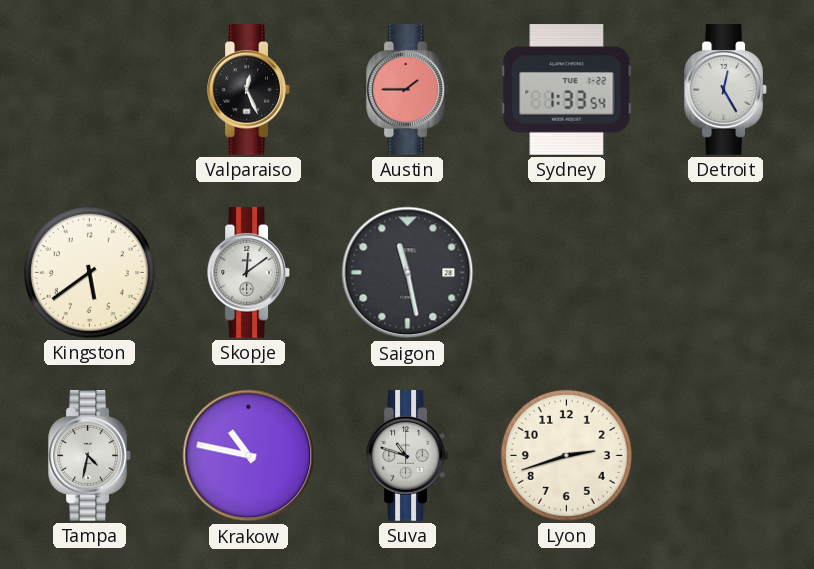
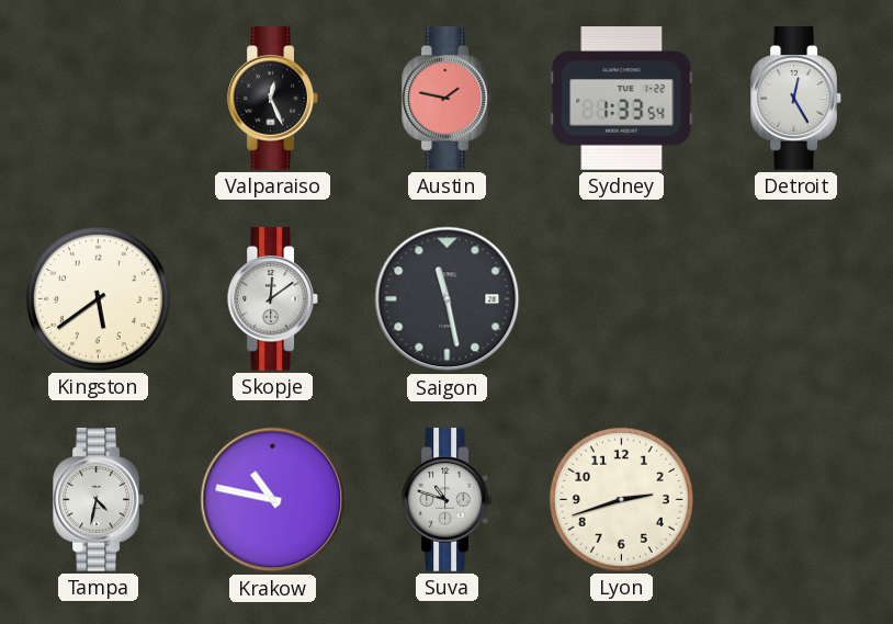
Austin: 1:45 -> 1:47
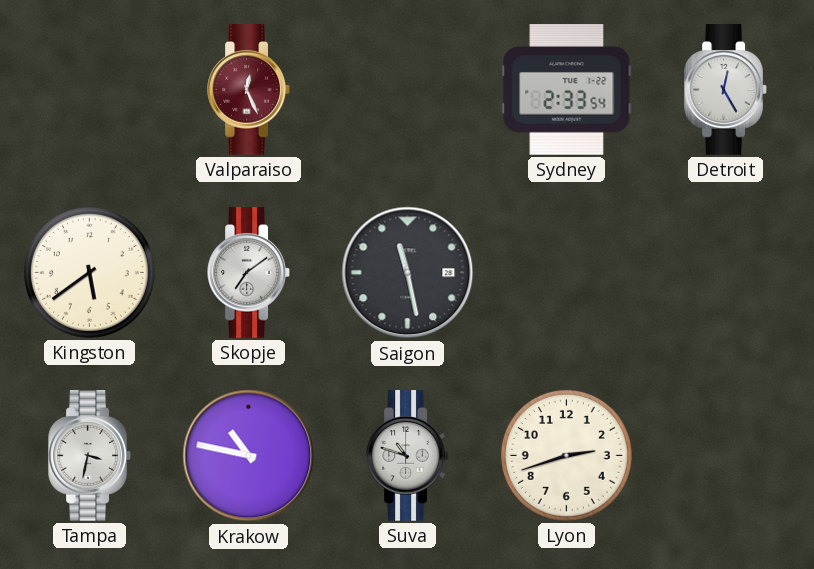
Valparaiso dial: black -> burgundy
Austin: 1:47 -> none
Sydney: 1:33 -> 2:33
Skopje: 12:09 -> 7:09
Tampa: 4:32 -> 3:32
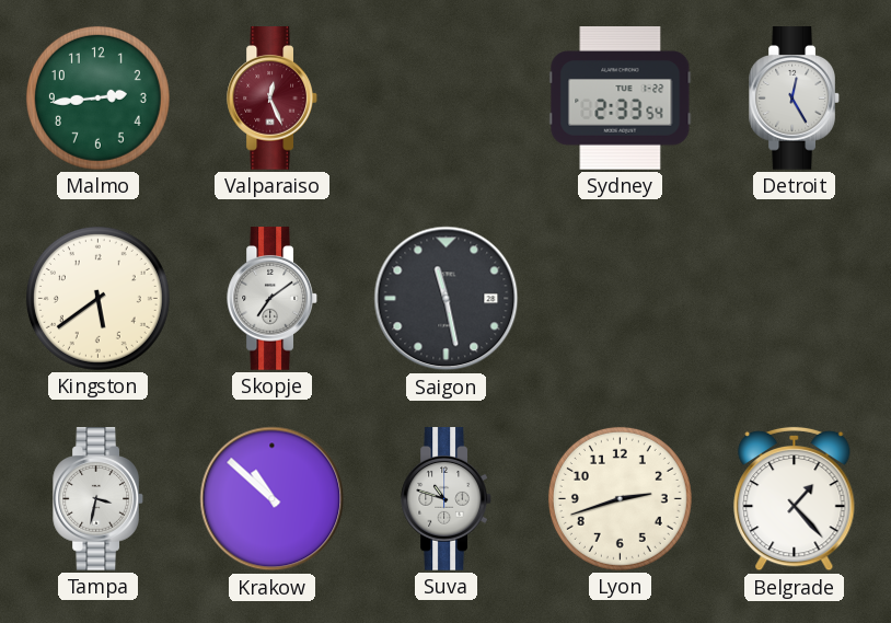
Malmo: none -> 2:44
Krakow: 10:47 -> 10:52
Belgrade: none -> 1:23
